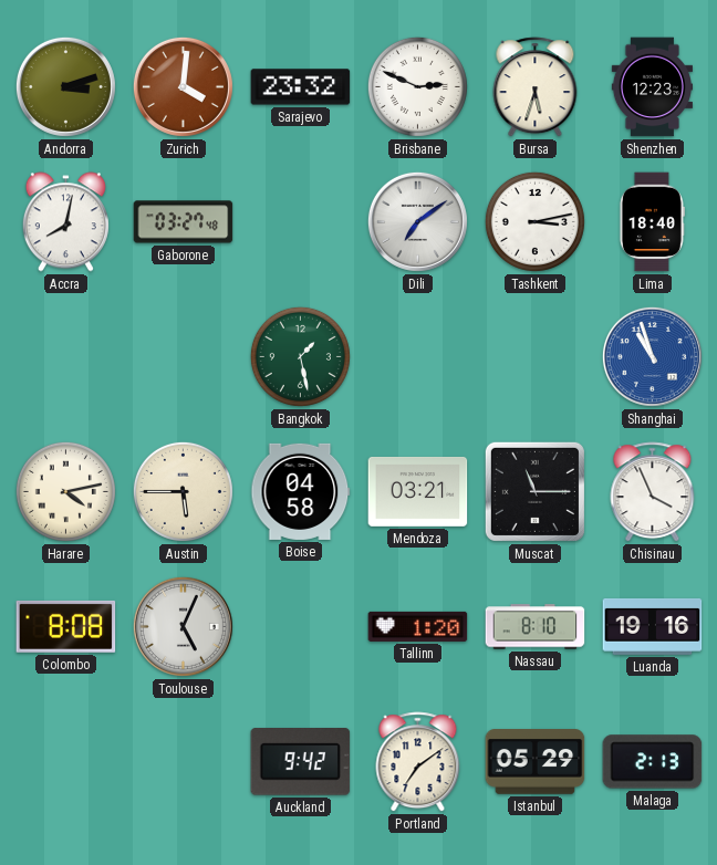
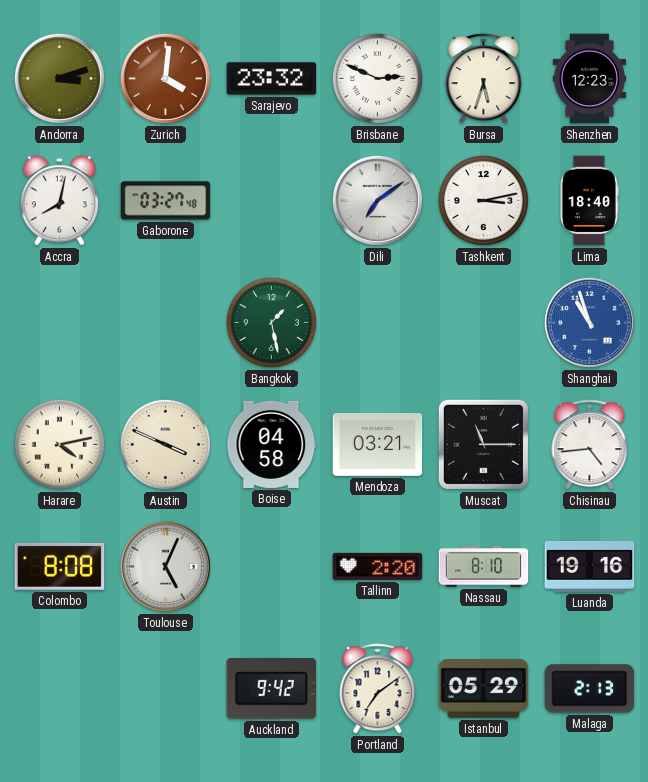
Austin: 5:45 -> 3:49
Chisinau: 3:56 -> 4:44
Tallinn: 1:20 -> 2:20
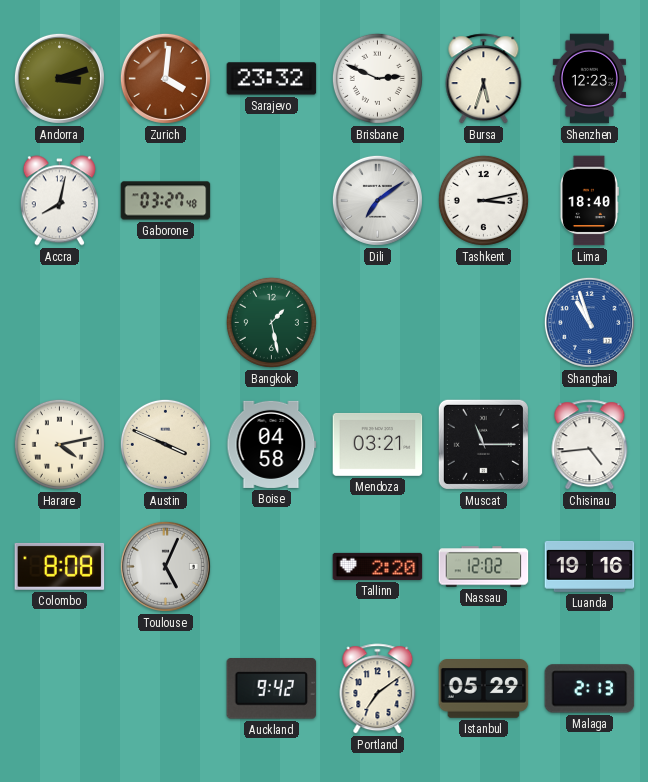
Nassau: 8:10 -> 12:02
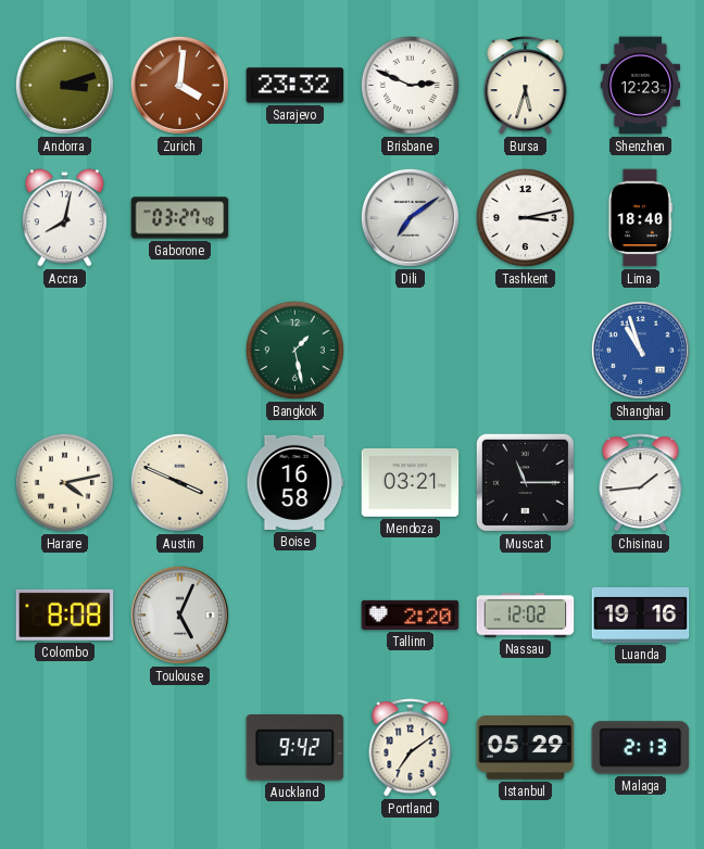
Boise: 04:58 -> 16:58
Chisinau: 4:44 -> 1:44
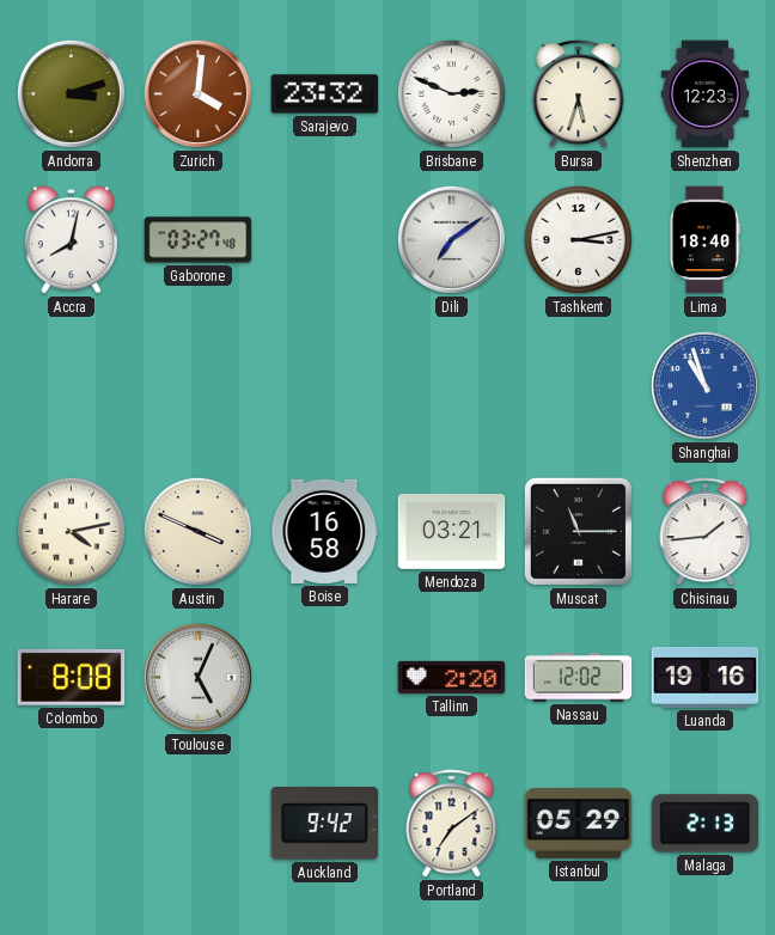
Bangkok: 1:28 -> none
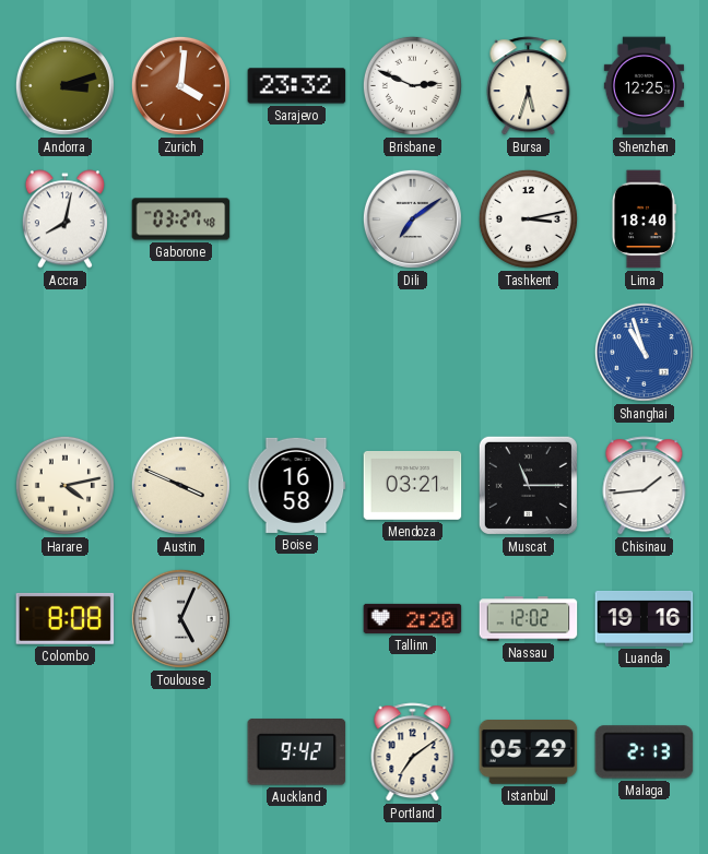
Shenzhen: 12:23 -> 12:25
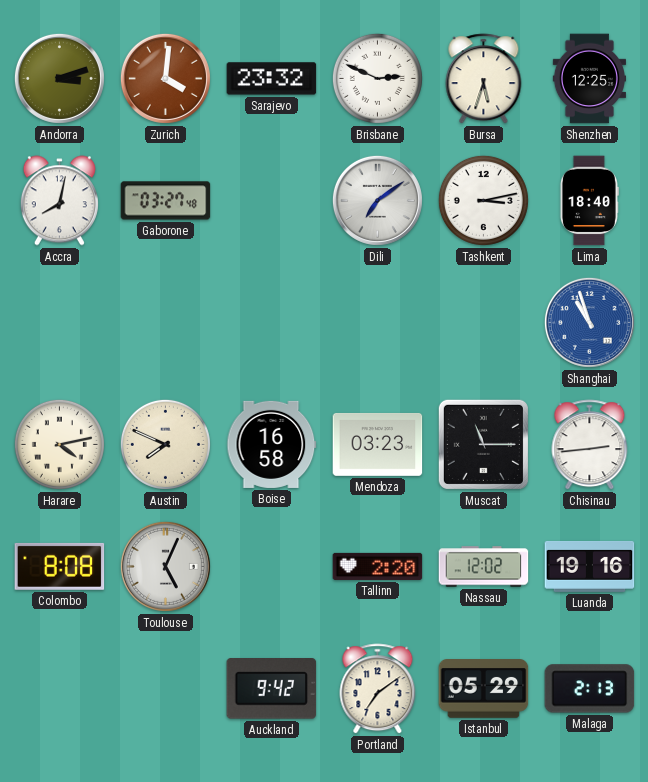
Austin: 3:49 -> 7:49
Mendoza: 03:21 -> 03:23
Chisinau: 1:44 -> 2:44
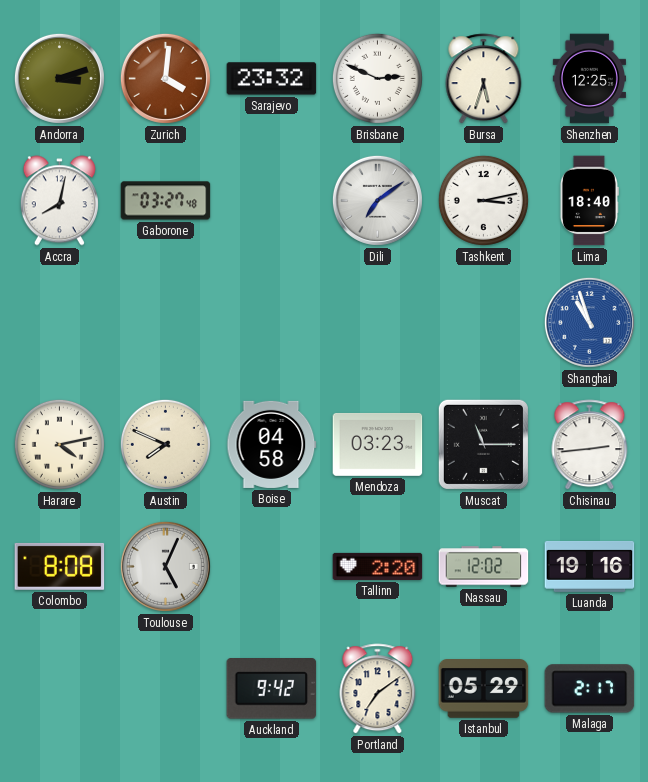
Boise: 16:58 -> 04:58
Malaga: 2:13 -> 2:17
